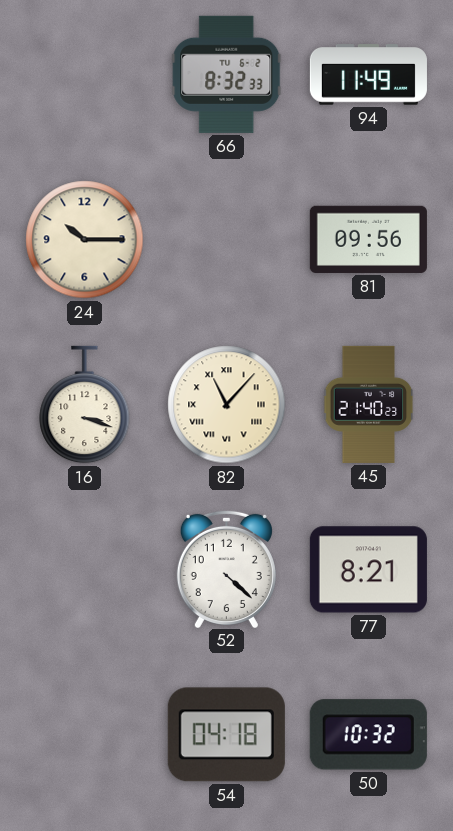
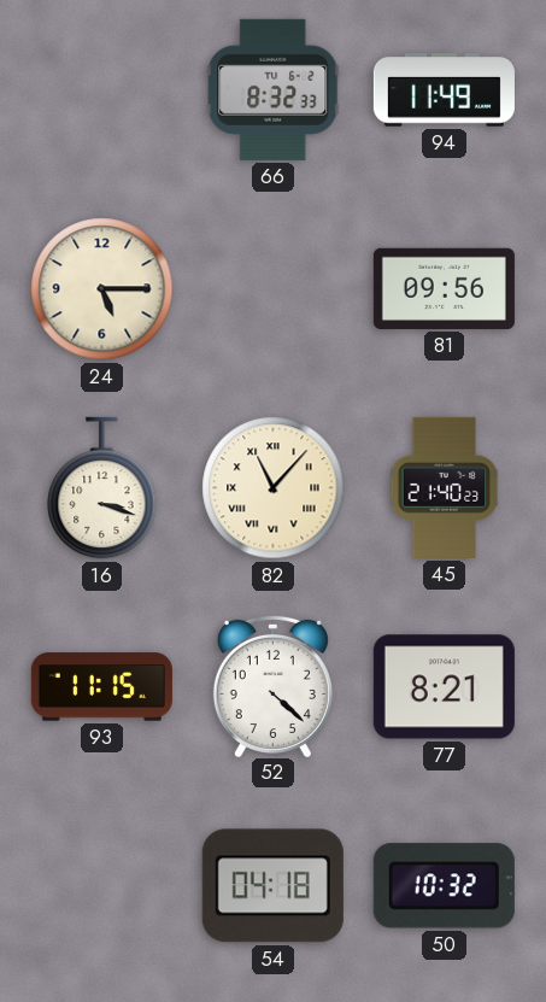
24: 10:15 -> 5:15
93: none -> 11:15
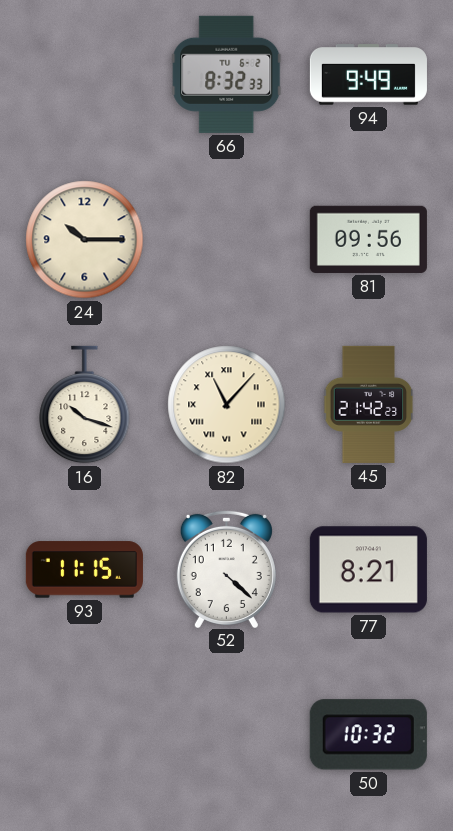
94: 11:49 -> 9:49
24: 5:15 -> 10:15
16: 3:18 -> 10:18
45: 21:40 -> 21:42
54: 04:18 -> none
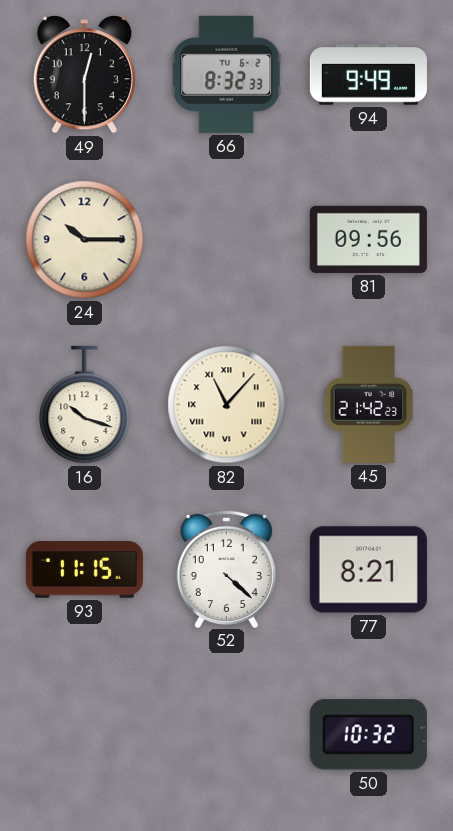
49: none -> 12:30
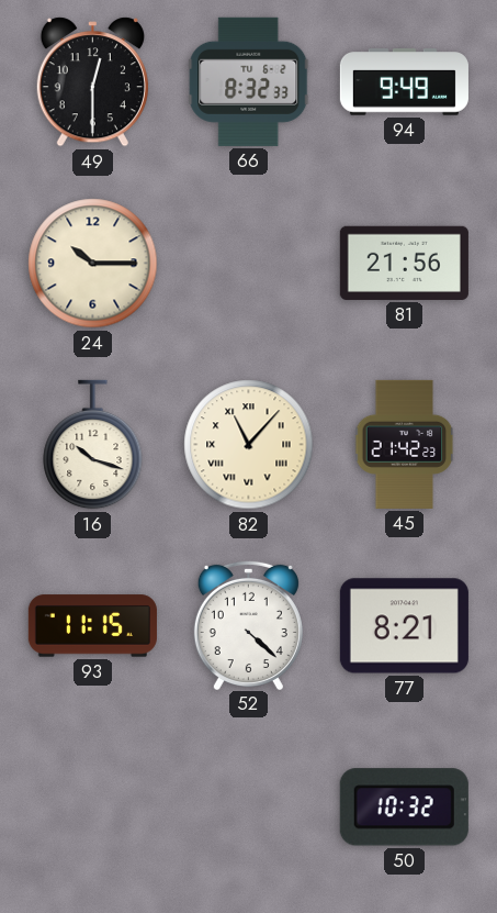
81: 09:56 -> 21:56
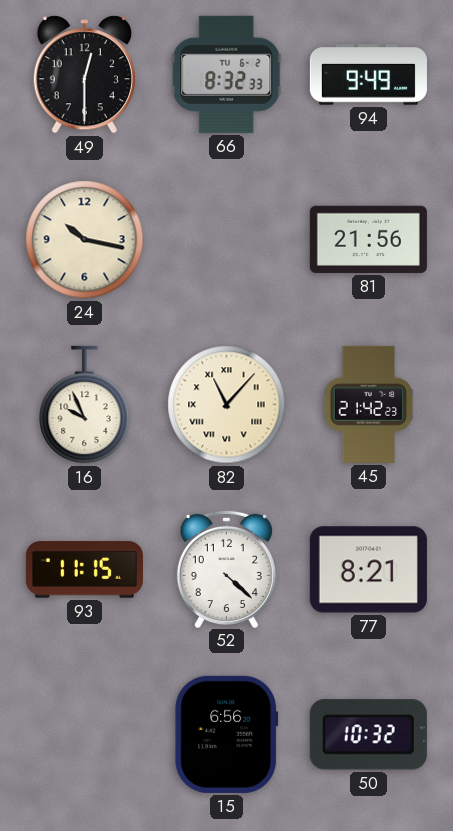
24: 10:15 -> 10:17
16: 10:18 -> 9:56
15: none -> 6:56
